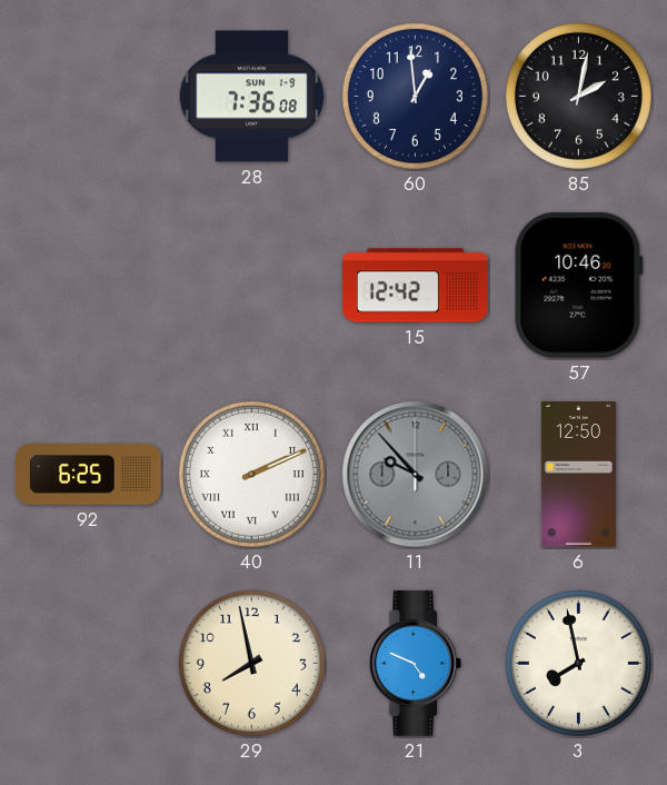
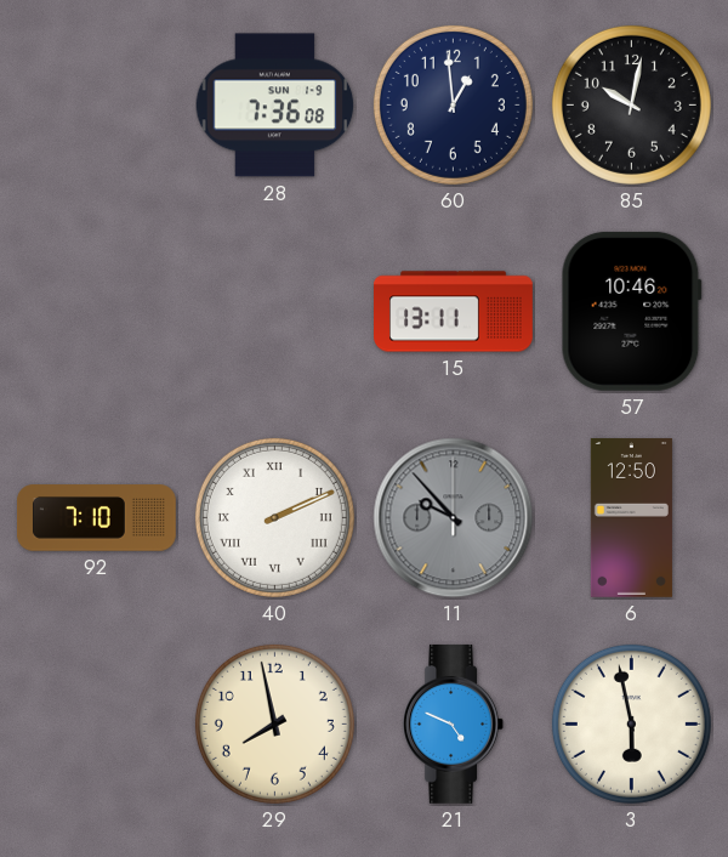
85: 2:02 -> 10:02
15: 12:42 -> 13:11
92: 6:25 -> 7:10
3: 7:58 -> 5:58
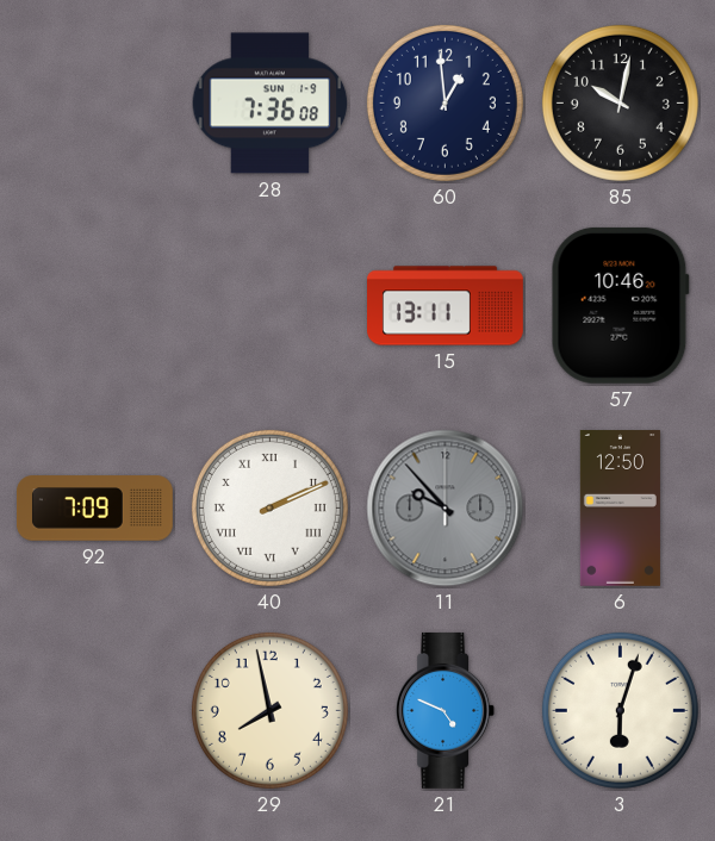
92: 7:10 -> 7:09
3: 5:58 -> 6:03
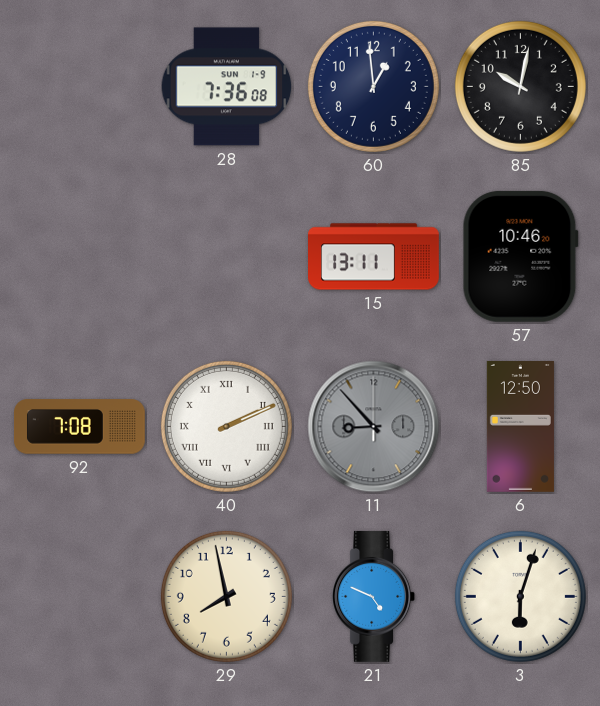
92: 7:09 -> 7:08
11: 9:53 -> 8:53
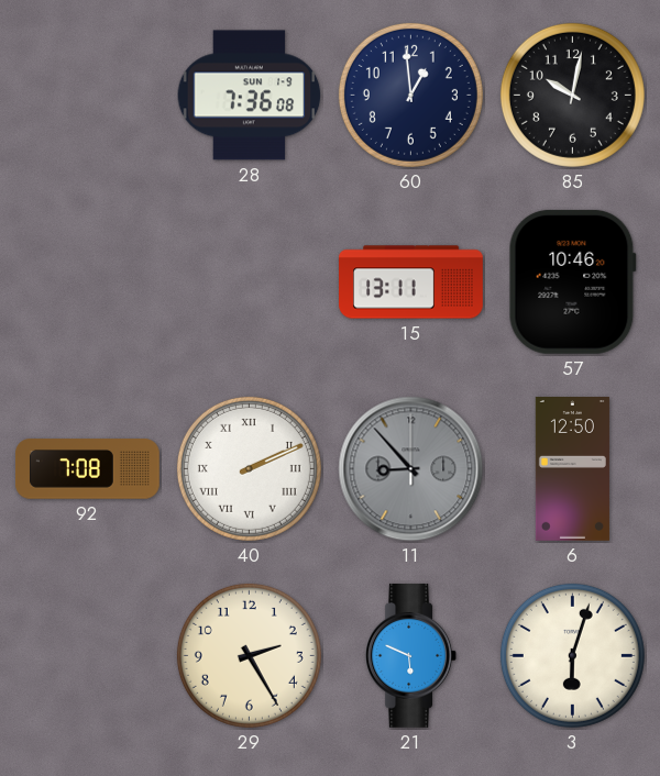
29: 7:58 -> 2:25
21: 4:49 -> 5:49
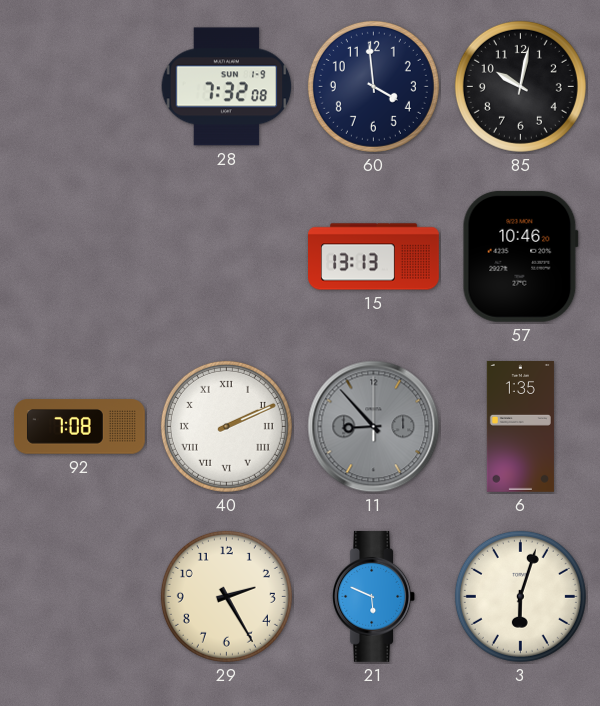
28: 7:36 -> 7:32
60: 12:59 -> 3:59
15: 13:11 -> 13:13
6: 12:50 -> 1:35
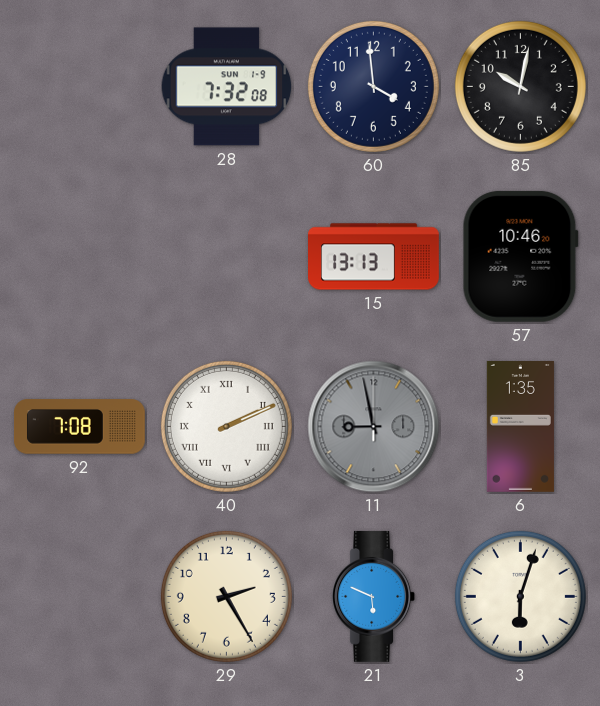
11: 8:53 -> 8:58
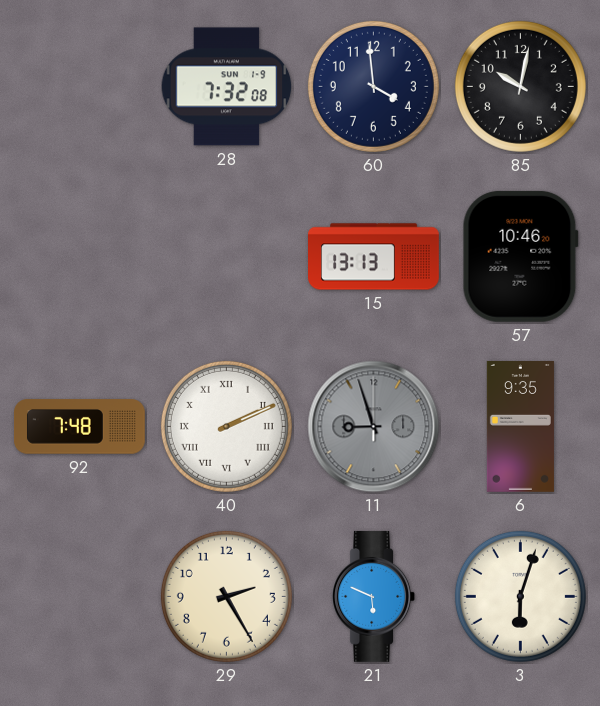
92: 7:08 -> 7:48
11: 8:58 -> 8:57
6: 1:35 -> 9:35
